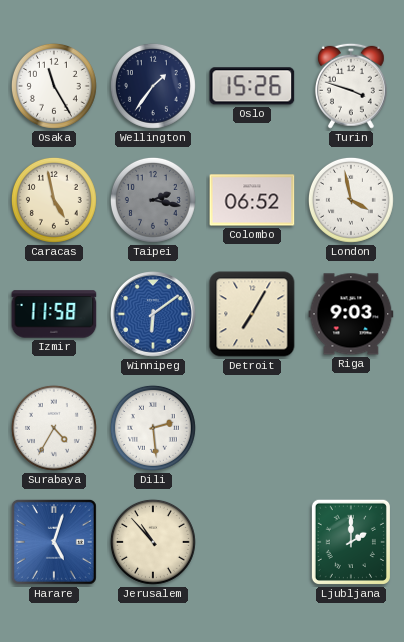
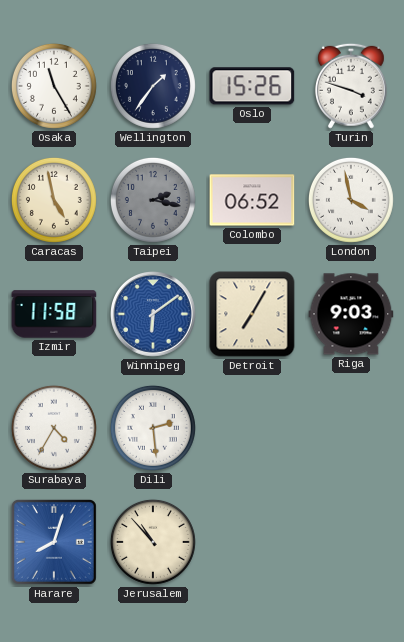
Harare: 5:03 -> 8:03
Ljubljana: 2:00 -> none
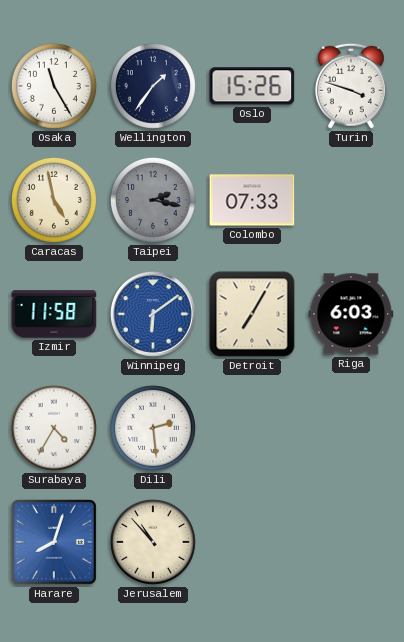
Colombo: 06:52 -> 07:33
London: 3:58 -> none
Riga: 9:03 -> 6:03
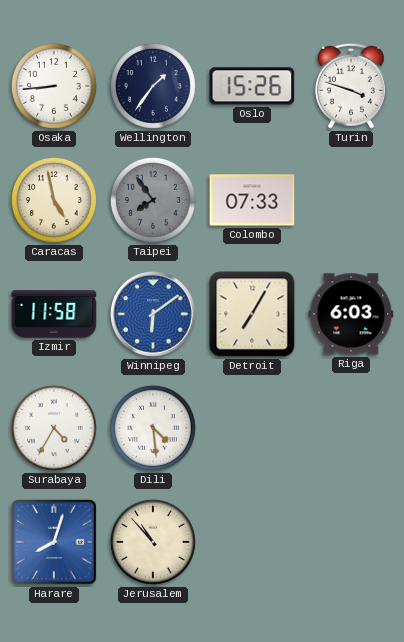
Osaka: 11:25 -> 8:44
Taipei: 2:17 -> 7:54
Dili: 2:29 -> 4:29
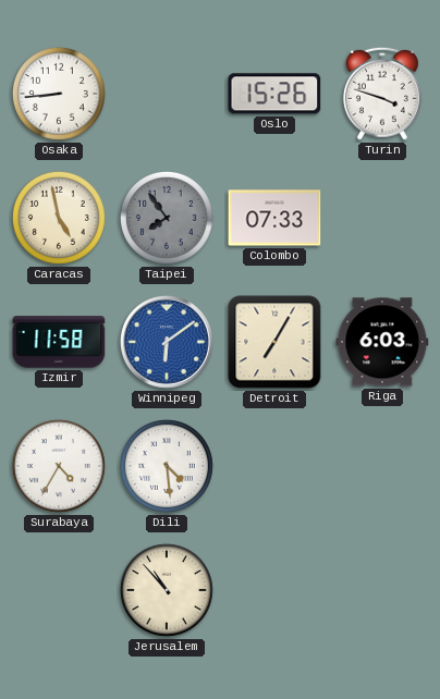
Wellington: 1:36 -> none
Harare: 8:03 -> none
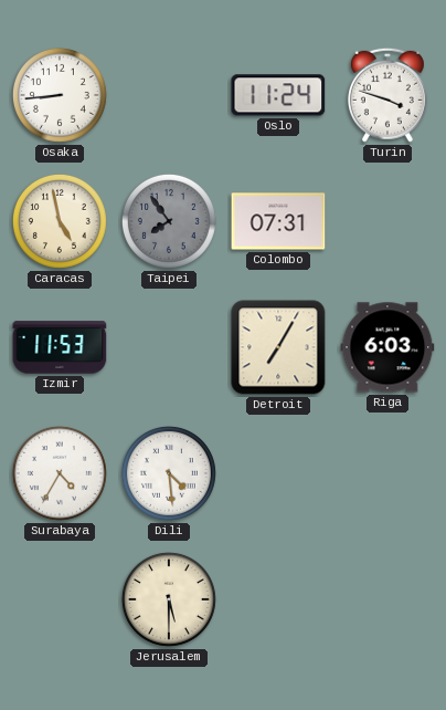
Oslo: 15:26 -> 11:24
Colombo: 07:33 -> 07:31
Izmir: 11:58 -> 11:53
Winnipeg: 6:09 -> none
Jerusalem: 10:53 -> 5:30
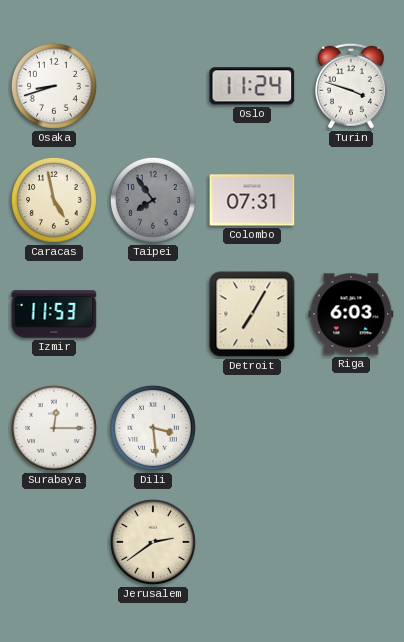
Osaka: 8:44 -> 8:42
Surabaya: 4:35 -> 12:15
Dili: 4:29 -> 3:29
Jerusalem: 5:30 -> 2:39
